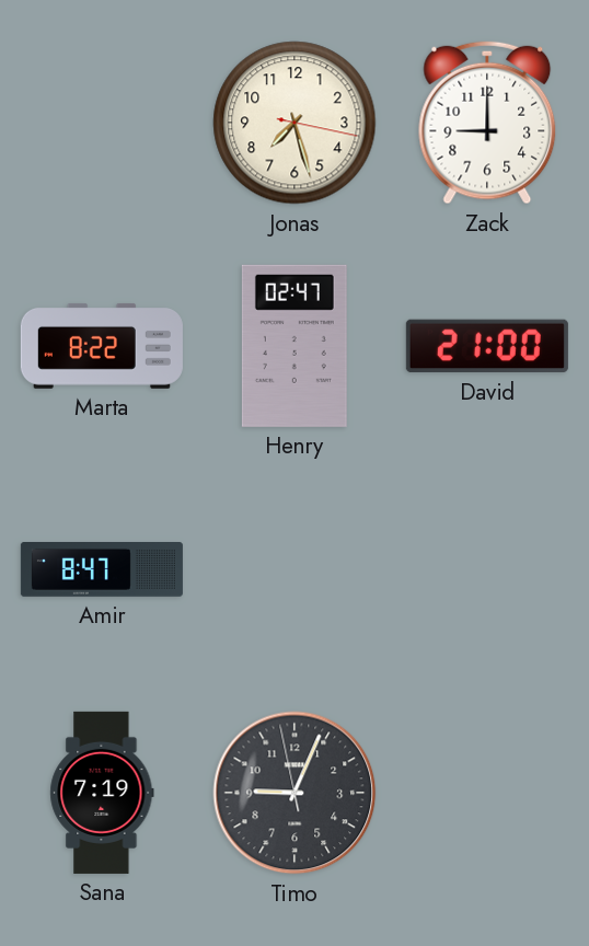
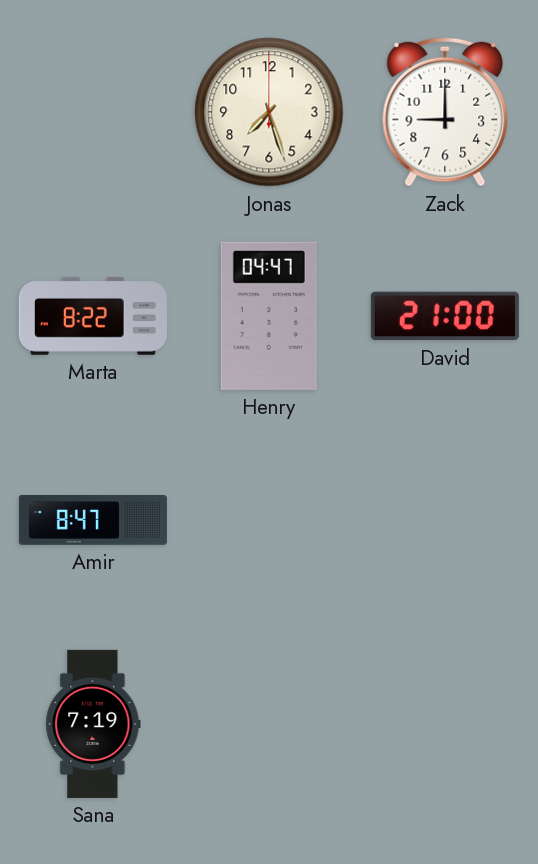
Jonas: 7:27:17 -> 7:27:00
Henry: 02:47 -> 04:47
Timo: 9:03 -> none
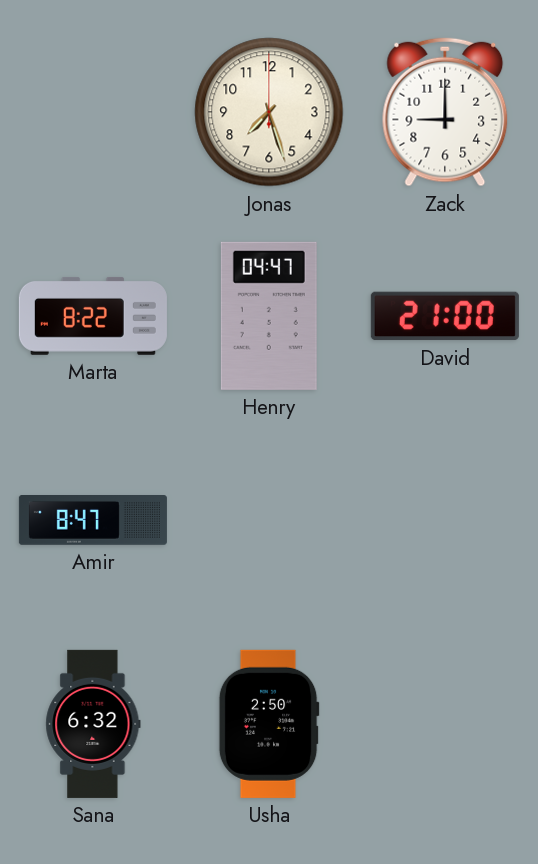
Sana: 7:19 -> 6:32
Usha: none -> 2:50
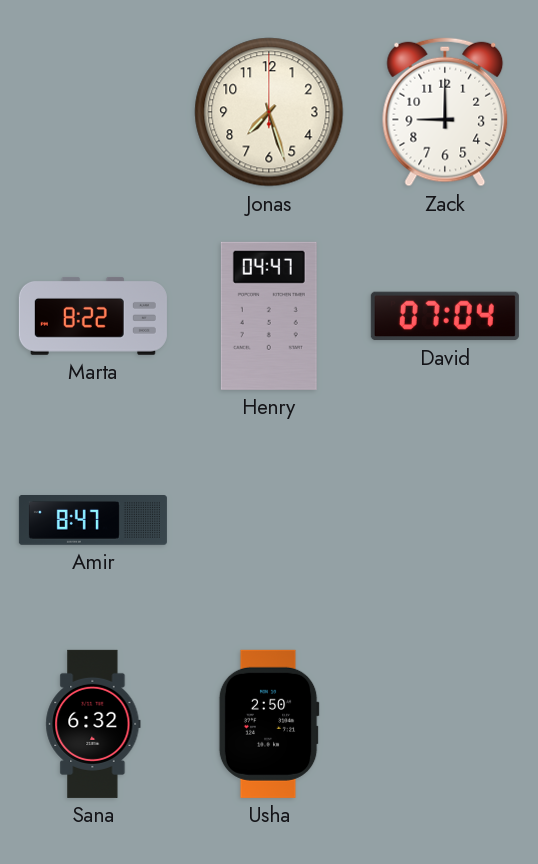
David: 21:00 -> 07:04
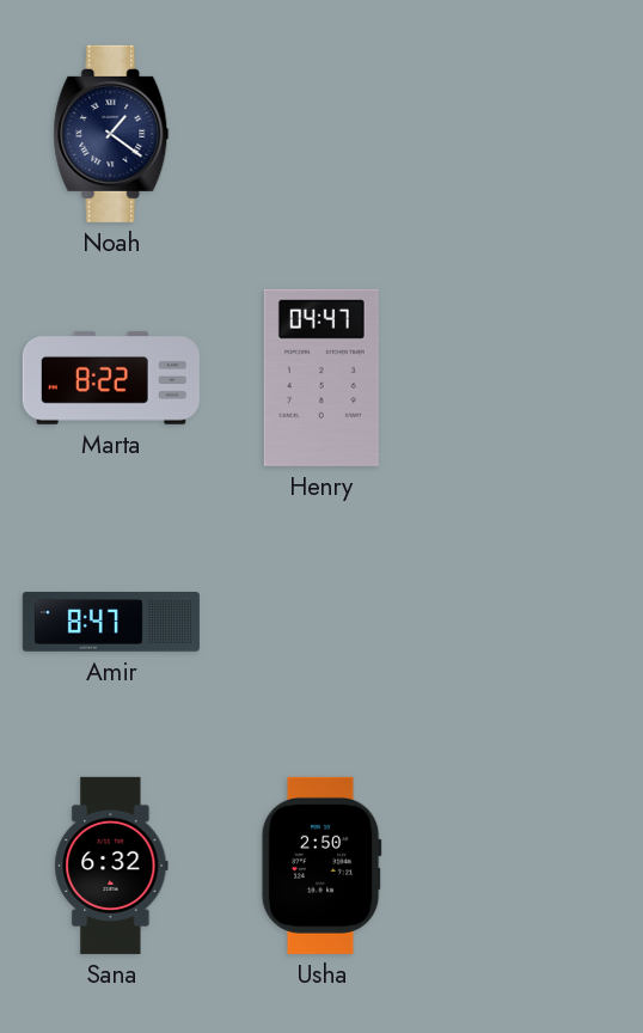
Noah: none -> 1:21
Jonas: 7:27 -> none
Zack: 9:00 -> none
David: 07:04 -> none
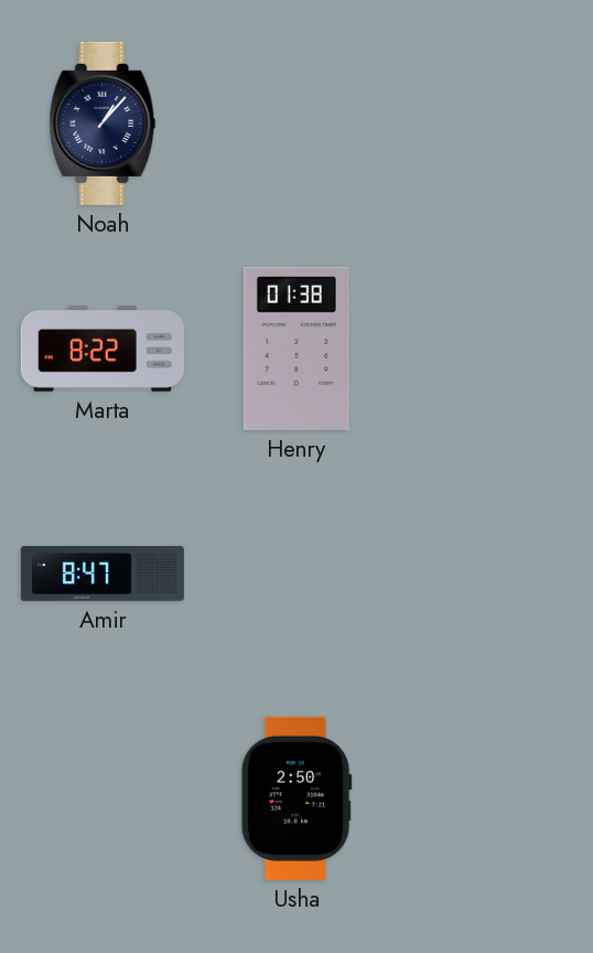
Noah: 1:21 -> 1:07
Henry: 04:47 -> 01:38
Sana: 6:32 -> none
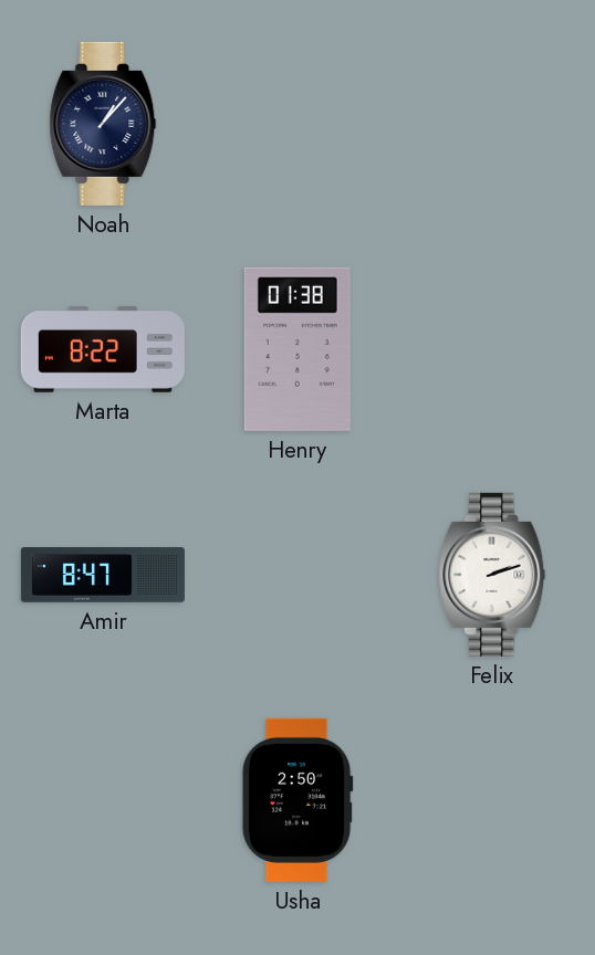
Felix: none -> 2:12
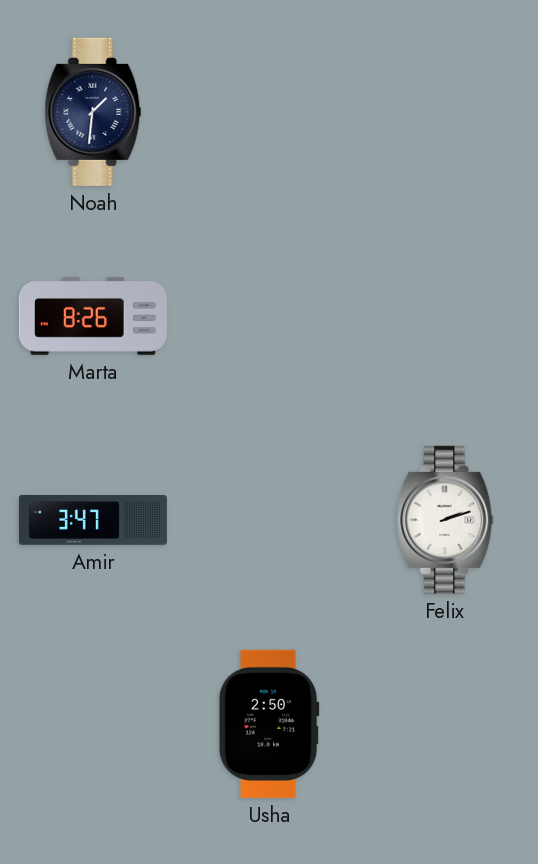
Noah: 1:07 -> 1:31
Marta: 8:22 -> 8:26
Henry: 01:38 -> none
Amir: 8:47 -> 3:47
